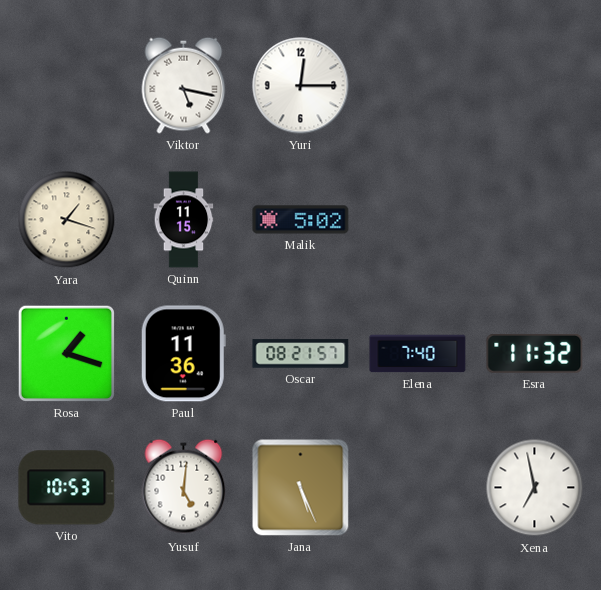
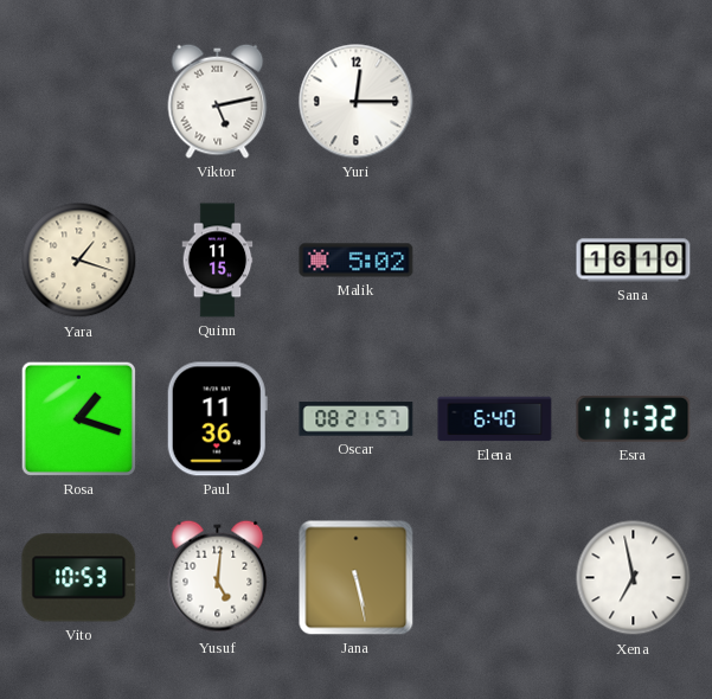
Viktor: 5:17 -> 5:13
Sana: none -> 16:10
Elena: 7:40 -> 6:40
Jana: 5:26 -> 5:28
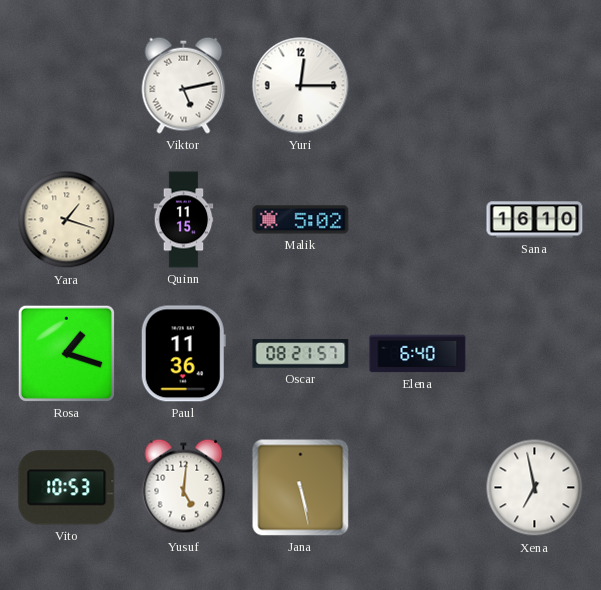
Esra: 11:32 -> none
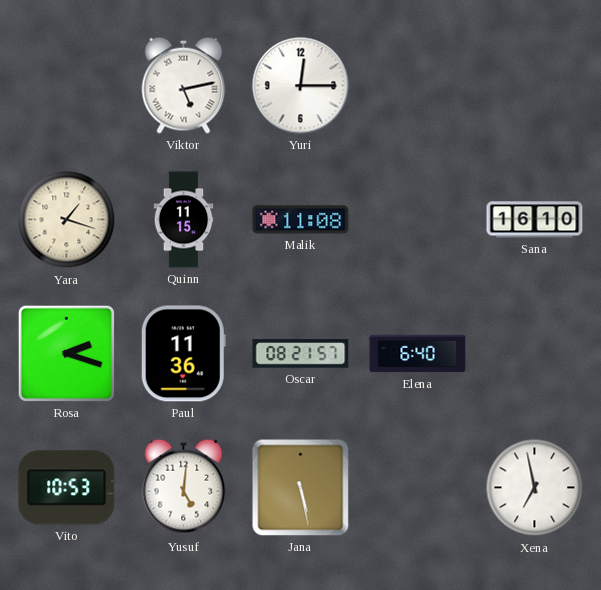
Malik: 5:02 -> 11:08
Rosa: 1:18 -> 2:18
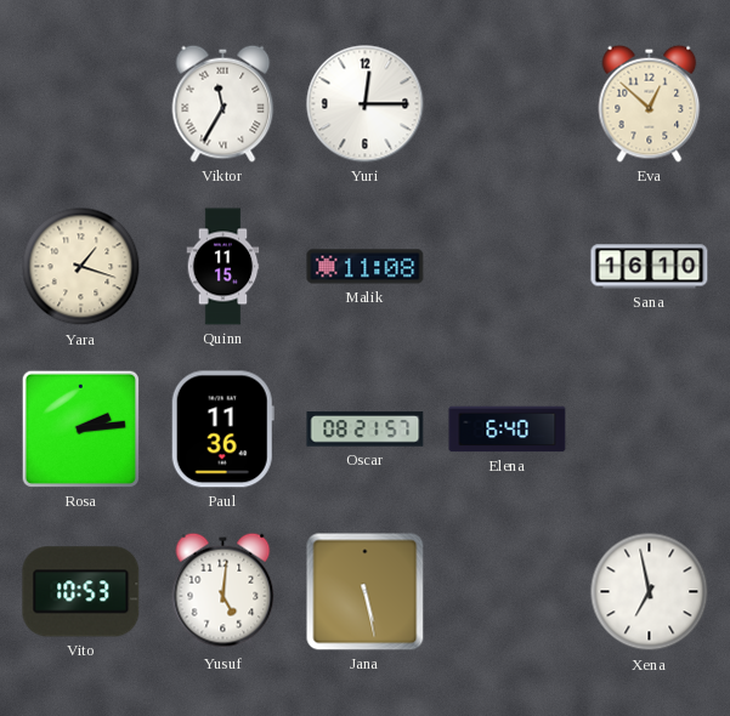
Viktor: 5:13 -> 11:35
Eva: none -> 12:52
Rosa: 2:18 -> 2:14
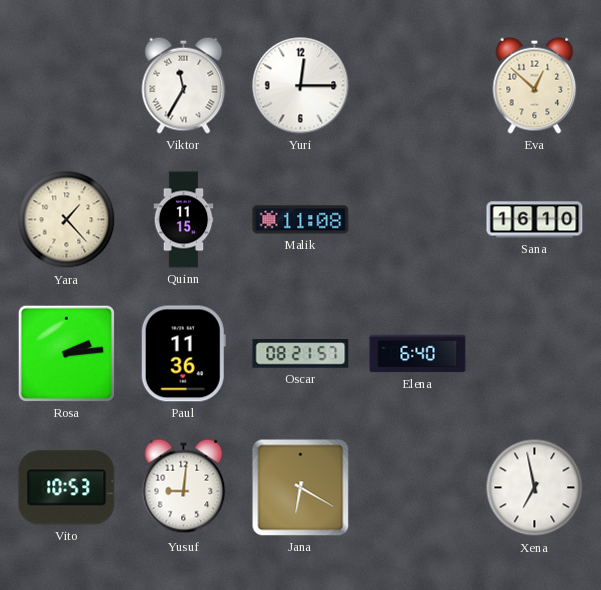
Yara: 1:18 -> 1:23
Yusuf: 5:01 -> 9:01
Jana: 5:28 -> 6:20
